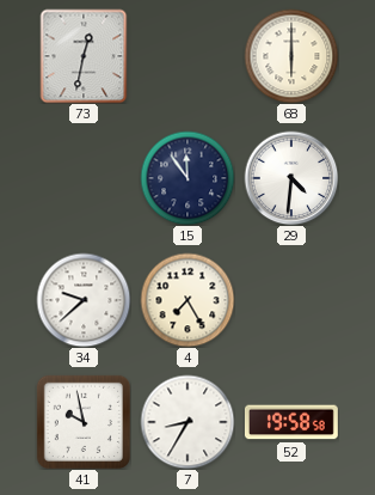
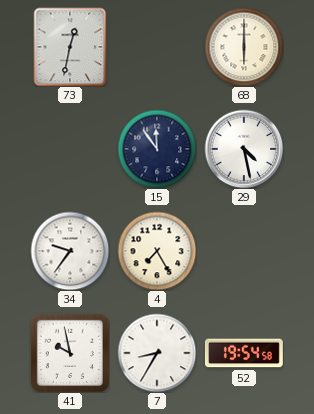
29: 4:31 -> 4:28
34: 9:38 -> 9:36
52: 19:58 -> 19:54
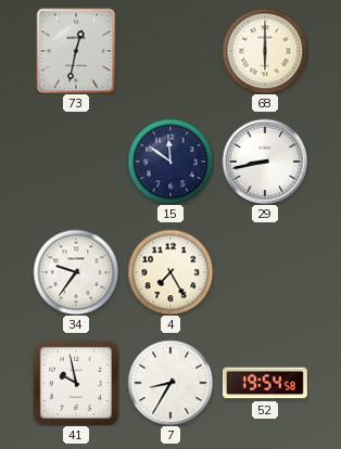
15: 11:54 -> 11:51
29: 4:28 -> 8:43
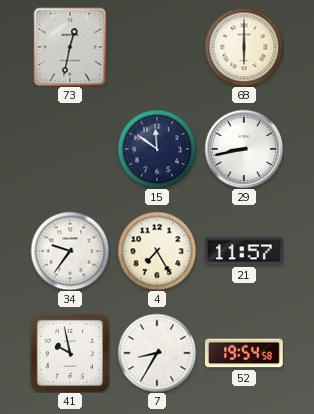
21: none -> 11:57
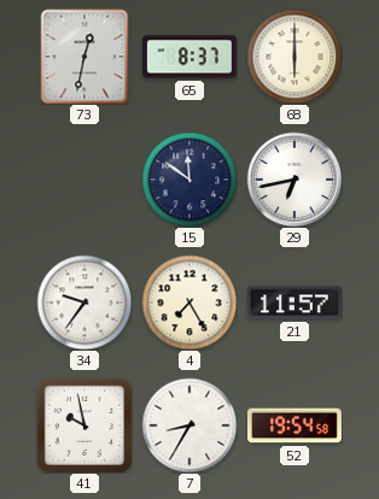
65: none -> 8:37
29: 8:43 -> 6:43
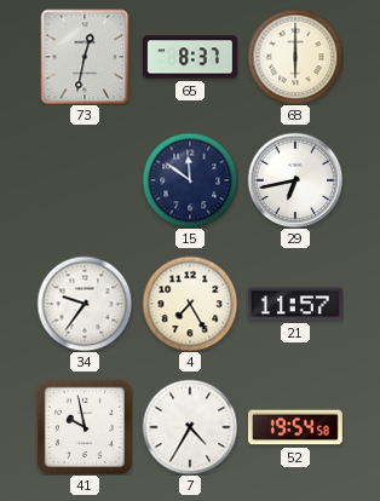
7: 8:35 -> 4:35
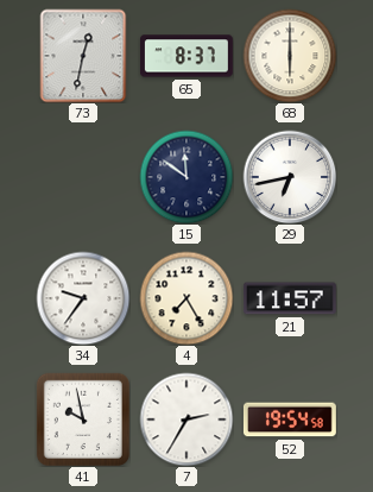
7: 4:35 -> 2:35
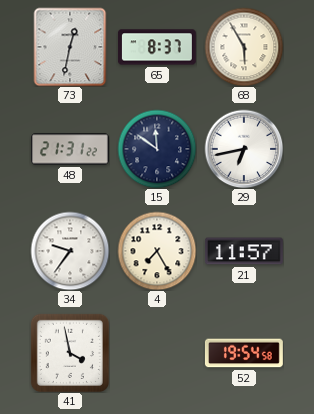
68: 6:00 -> 5:55
48: none -> 21:31
41: 9:58 -> 3:58
7: 2:35 -> none
